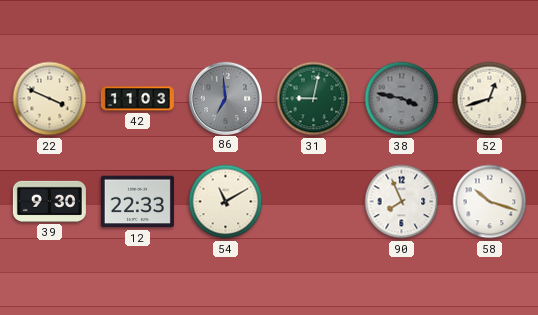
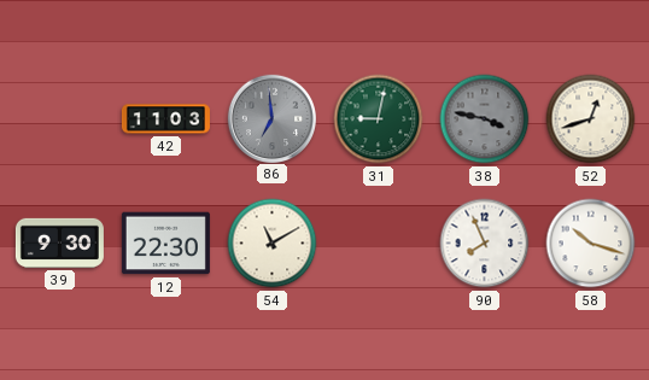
22: 3:49 -> none
12: 22:33 -> 22:30
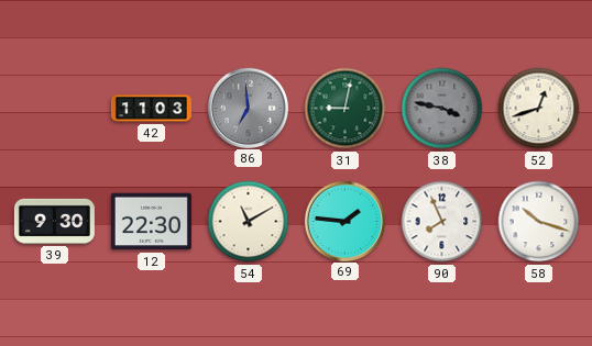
69: none -> 1:46
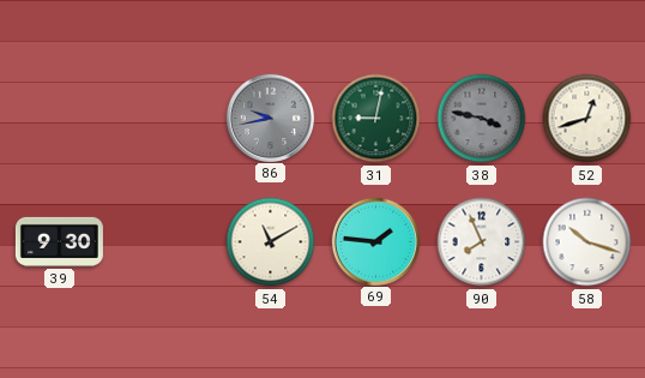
42: 11:03 -> none
86: 6:59 -> 9:43
12: 22:30 -> none
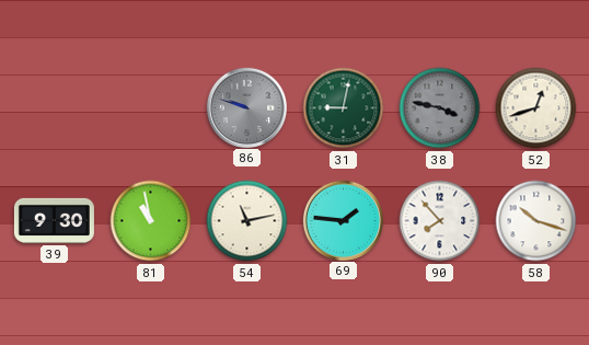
86: 9:43 -> 9:48
81: none -> 10:58
54: 11:10 -> 11:13
90: 7:56 -> 7:53
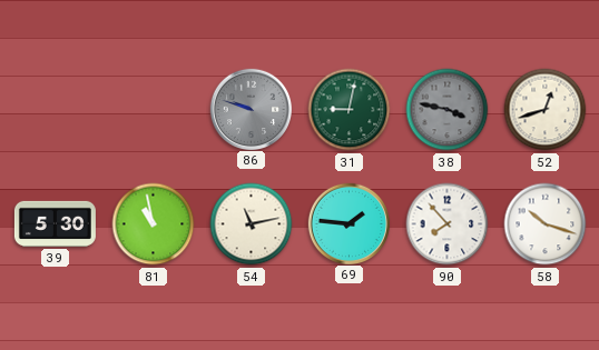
39: 9:30 -> 5:30
